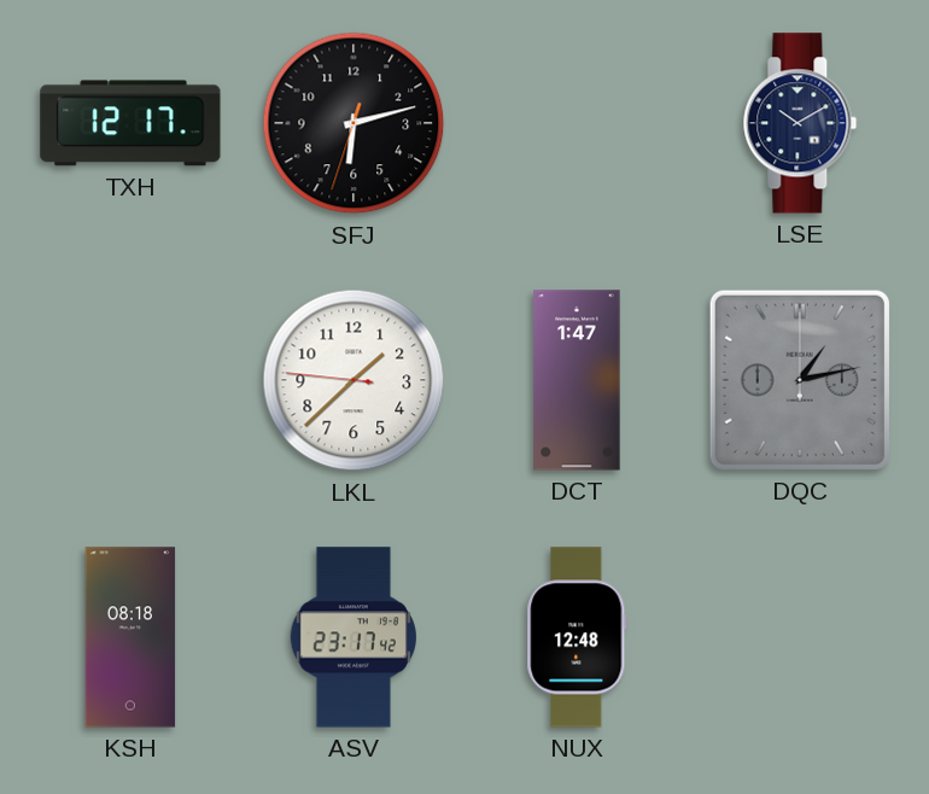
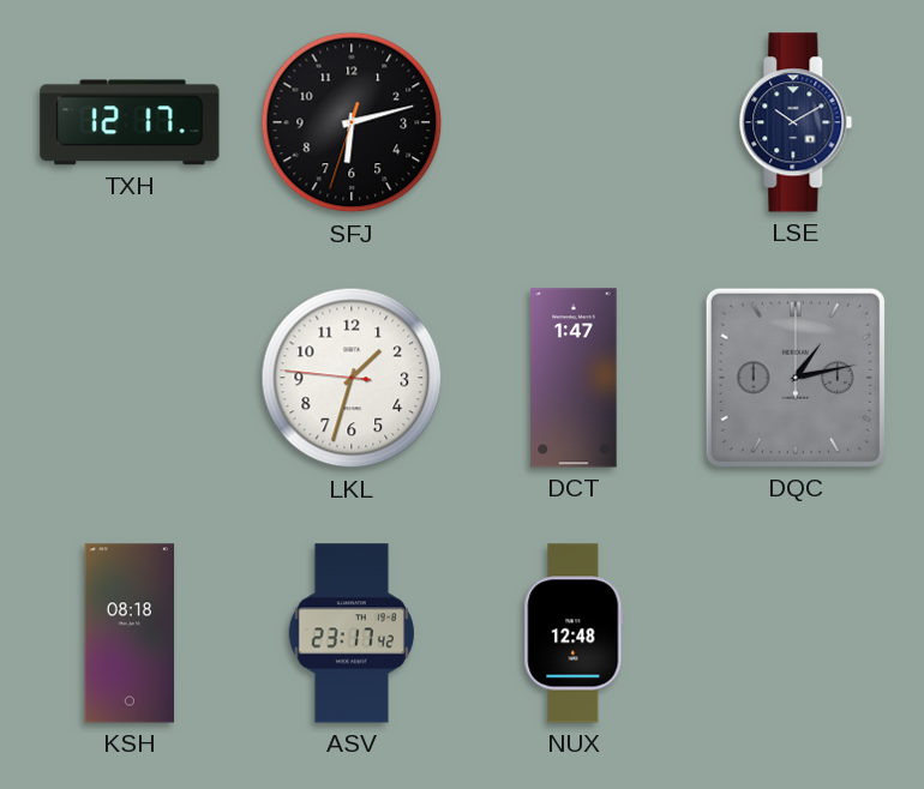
LKL: 1:37 -> 1:32
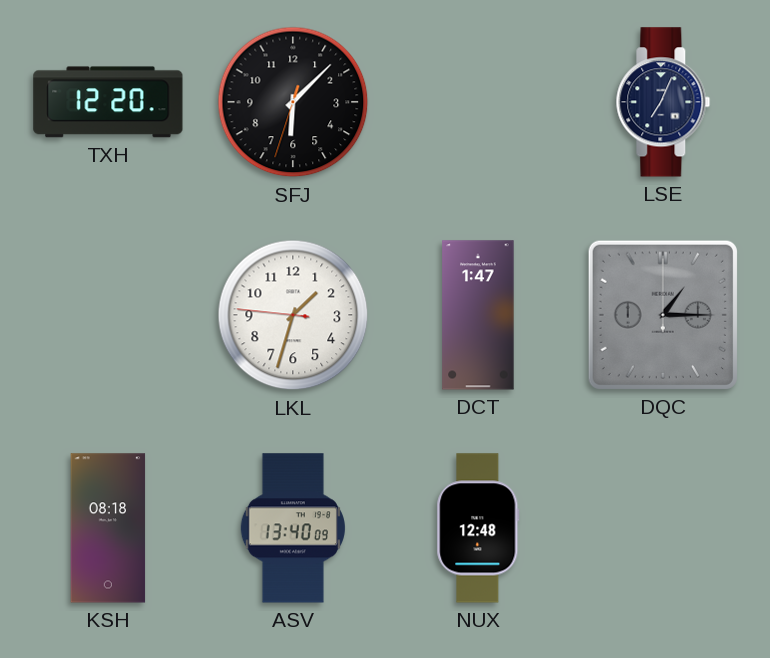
TXH: 12:17 -> 12:20
SFJ: 6:12 -> 6:07
LSE: 10:10 -> 7:04
DQC: 1:13 -> 1:15
ASV: 23:17 -> 13:40
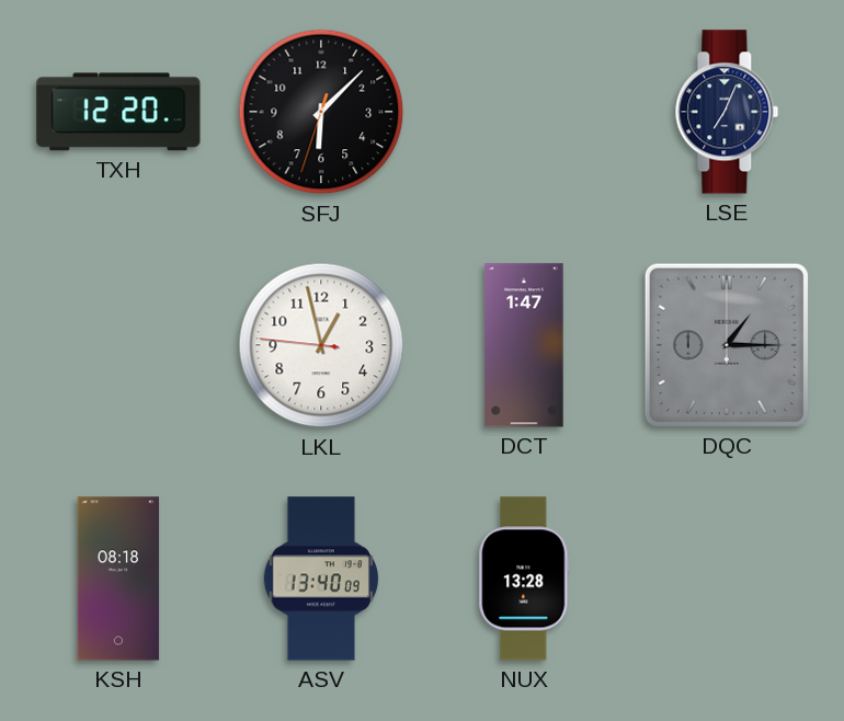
LKL: 1:32 -> 12:57
NUX: 12:48 -> 13:28
